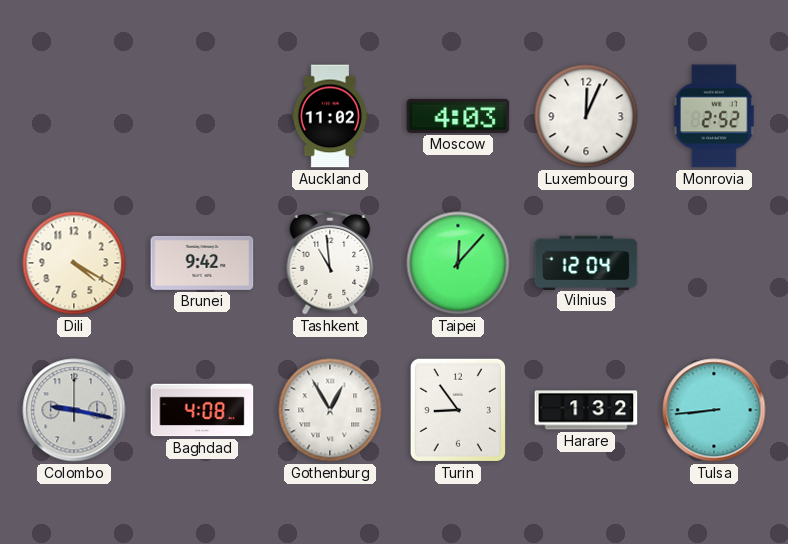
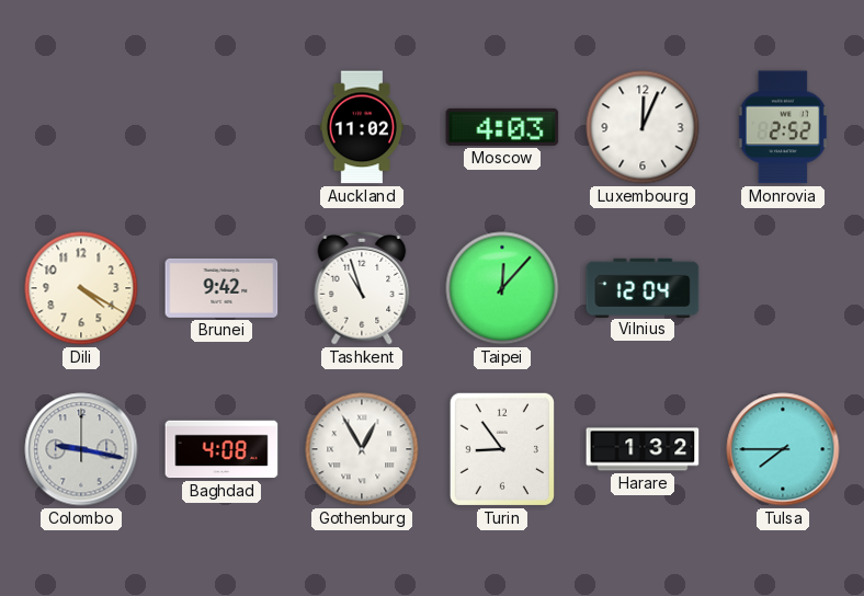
Tashkent: 10:59 -> 10:57
Tulsa: 8:44 -> 7:45
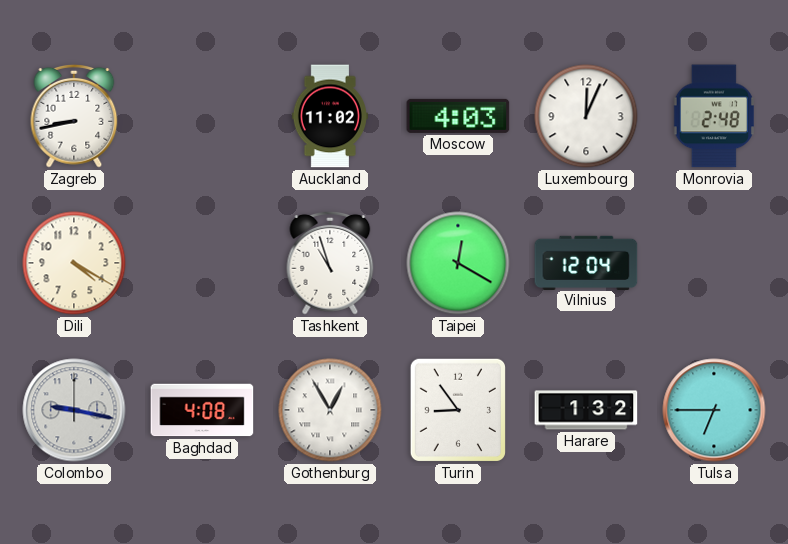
Zagreb: none -> 8:43
Monrovia: 2:52 -> 2:48
Brunei: 9:42 -> none
Taipei: 12:07 -> 12:20
Tulsa: 7:45 -> 6:45
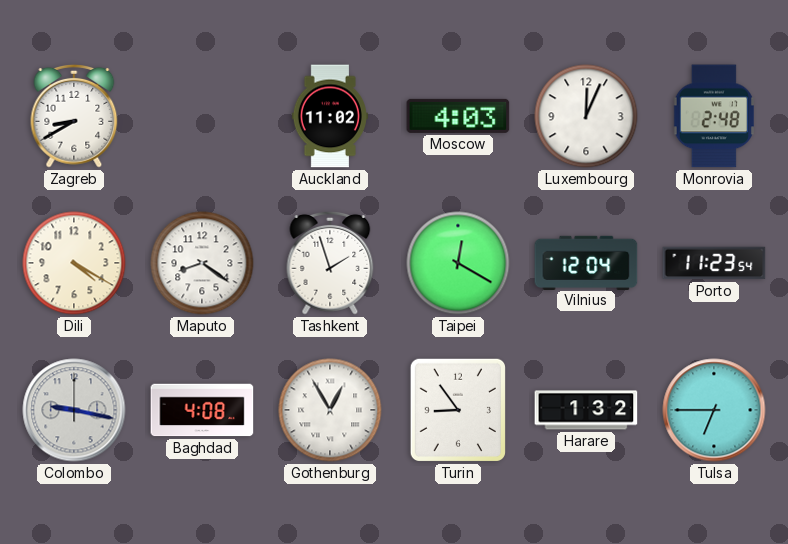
Zagreb: 8:43 -> 8:40
Maputo: none -> 8:21
Tashkent: 10:57 -> 1:57
Porto: none -> 11:23
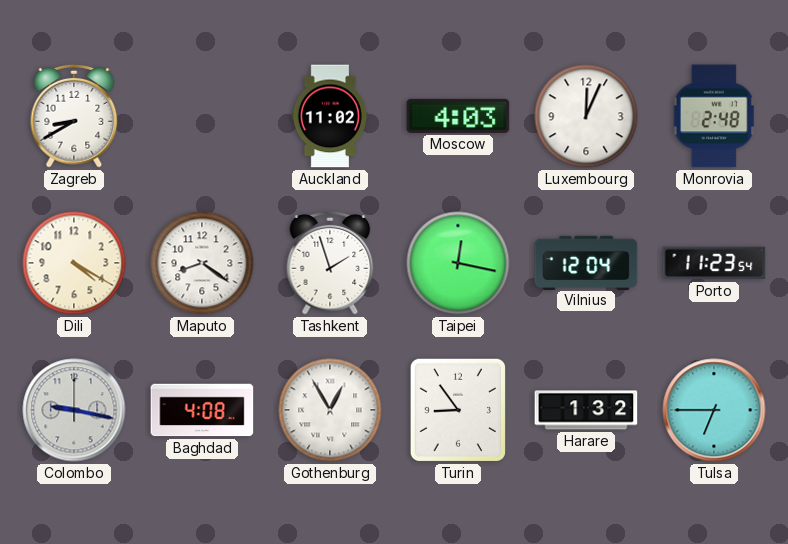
Taipei: 12:20 -> 12:17
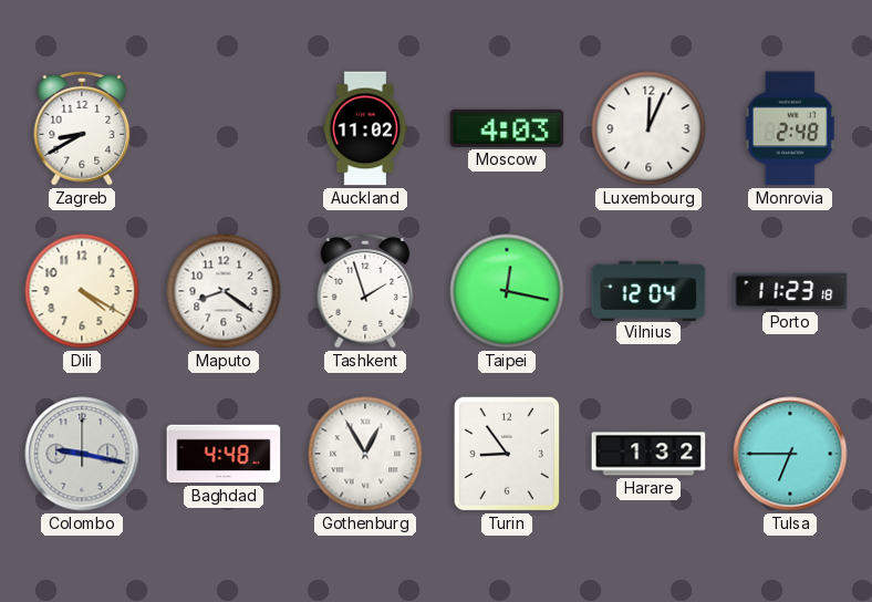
Porto: 11:23:54 -> 11:23:18
Baghdad: 4:08 -> 4:48
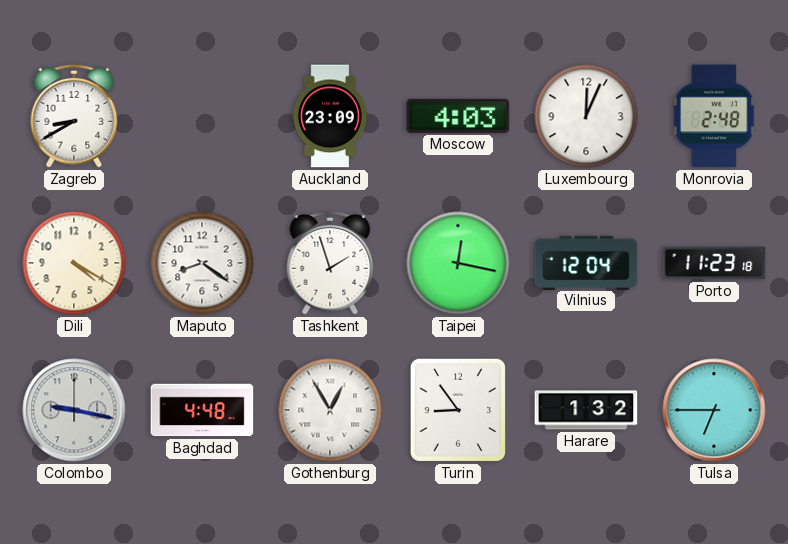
Auckland: 11:02 -> 23:09
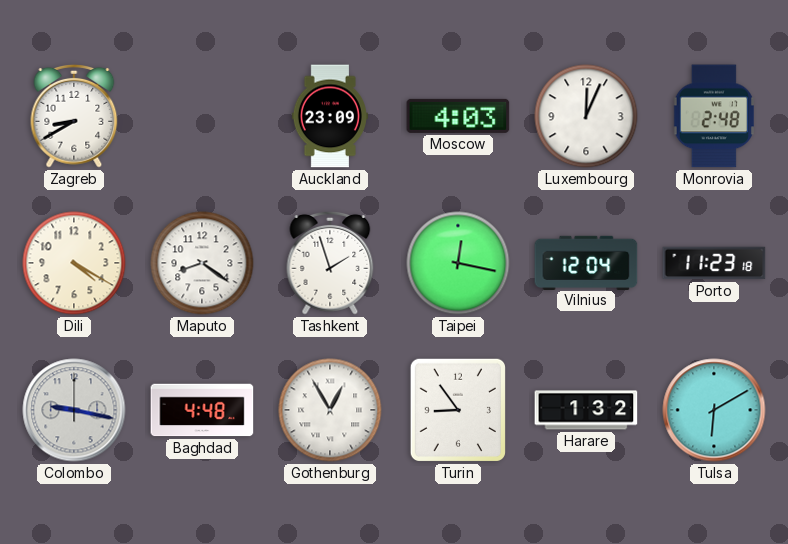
Tulsa: 6:45 -> 6:10
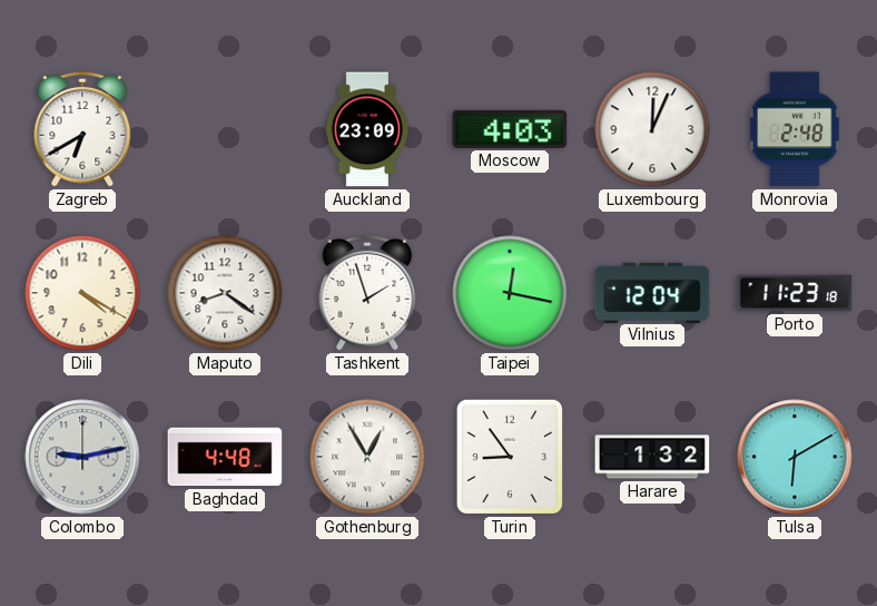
Zagreb: 8:40 -> 6:40
Colombo: 9:17 -> 9:13
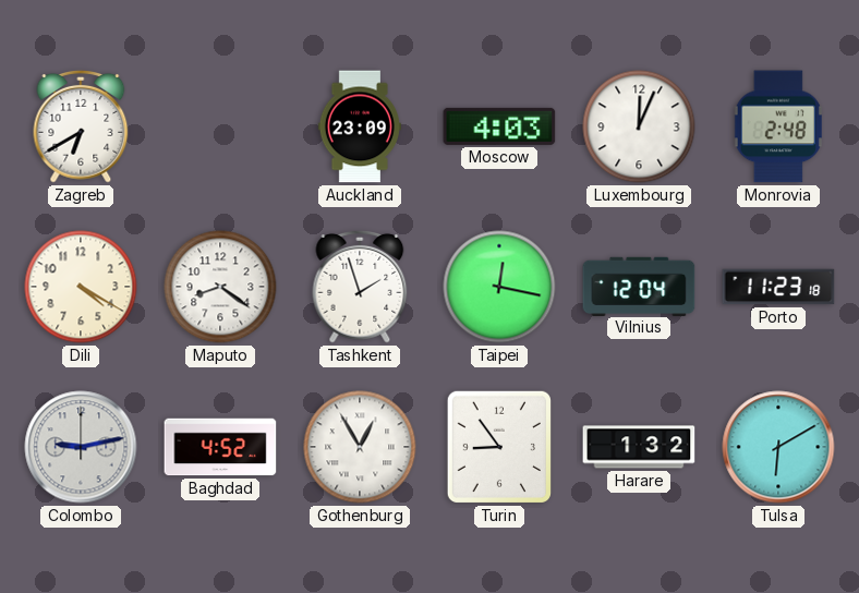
Baghdad: 4:48 -> 4:52
